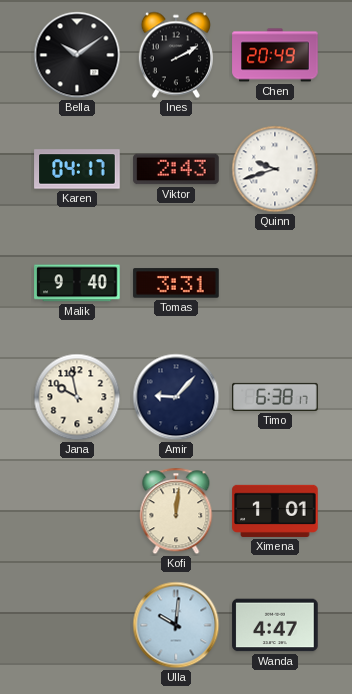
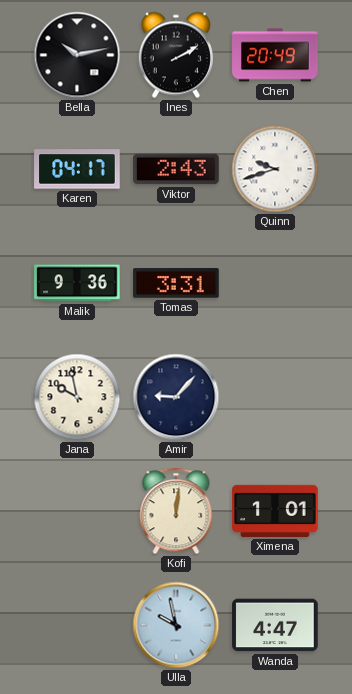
Bella: 10:09 -> 10:13
Malik: 9:40 -> 9:36
Timo: 6:38 -> none
Ulla: 10:01 -> 9:58
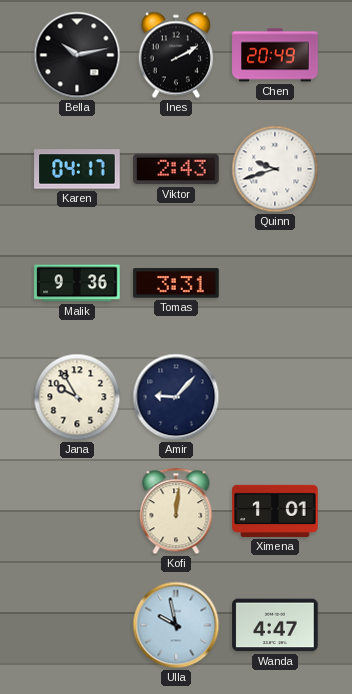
Jana: 9:58 -> 9:55
